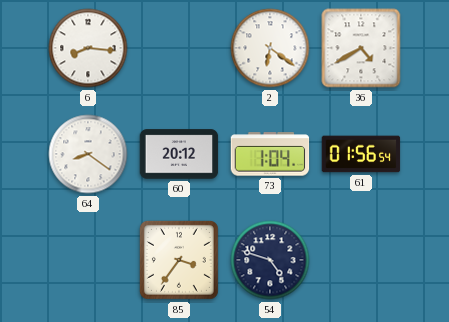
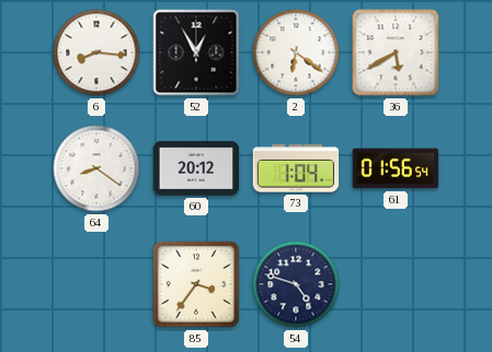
52: none -> 12:55
36: 4:40 -> 5:40
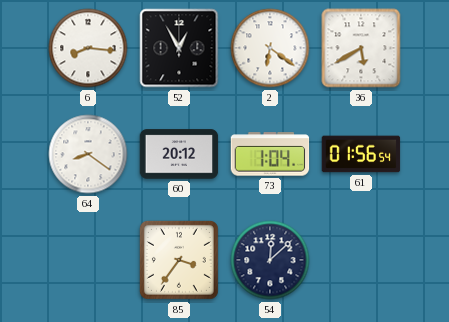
54: 4:48 -> 12:08
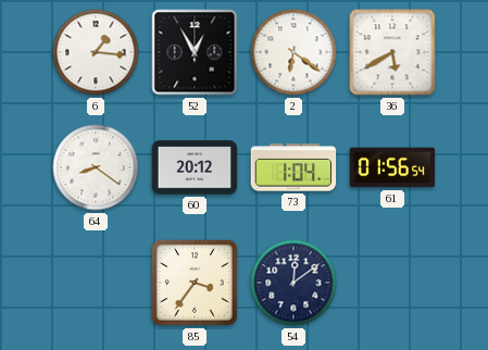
6: 8:16 -> 1:16
54: 12:08 -> 12:09
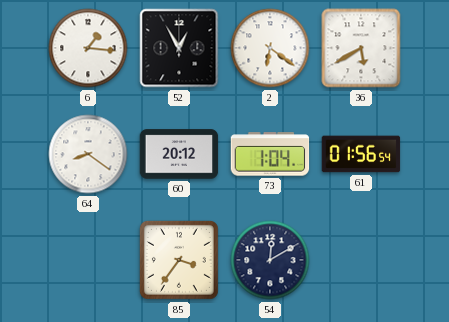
54: 12:09 -> 12:10
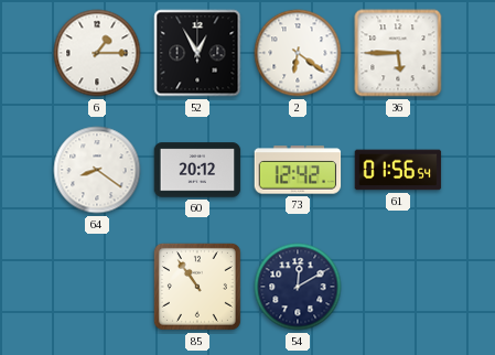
6: 1:16 -> 1:15
36: 5:40 -> 5:45
73: 1:04 -> 12:42
85: 3:36 -> 10:54
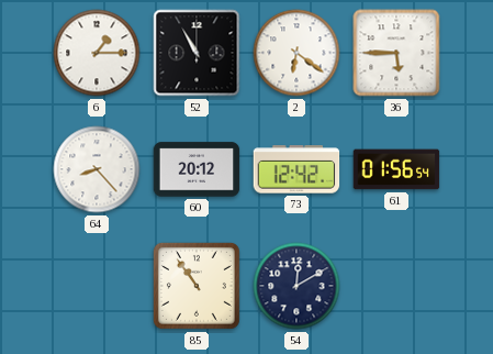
52: 12:55 -> 10:55
64: 8:21 -> 8:23
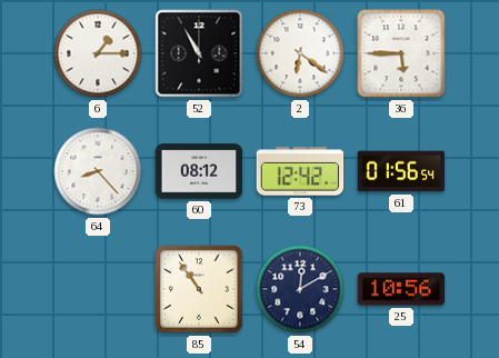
60: 20:12 -> 08:12
25: none -> 10:56
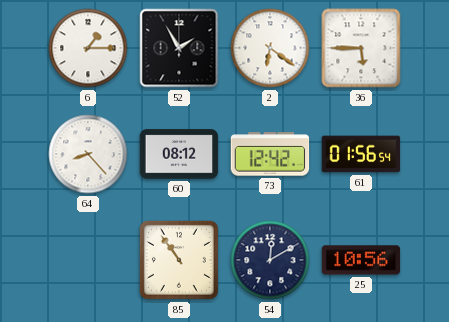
52: 10:55 -> 1:55
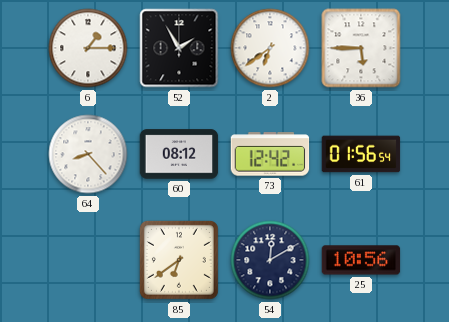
2: 6:21 -> 6:39
85: 10:54 -> 6:39
